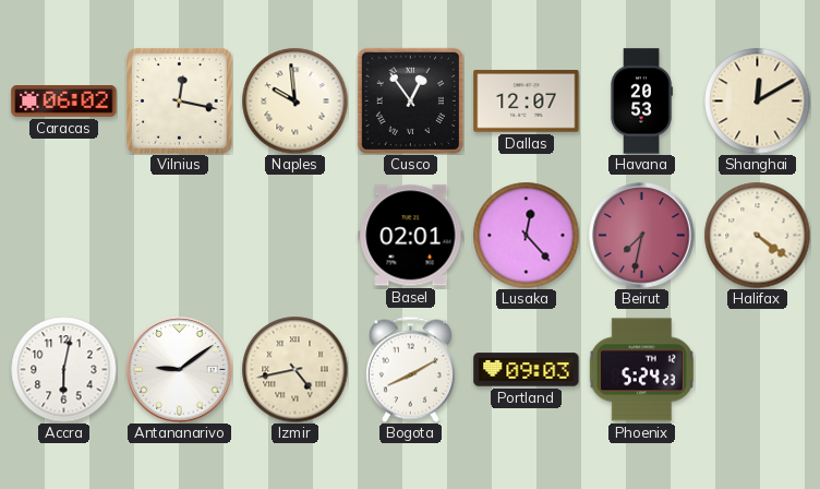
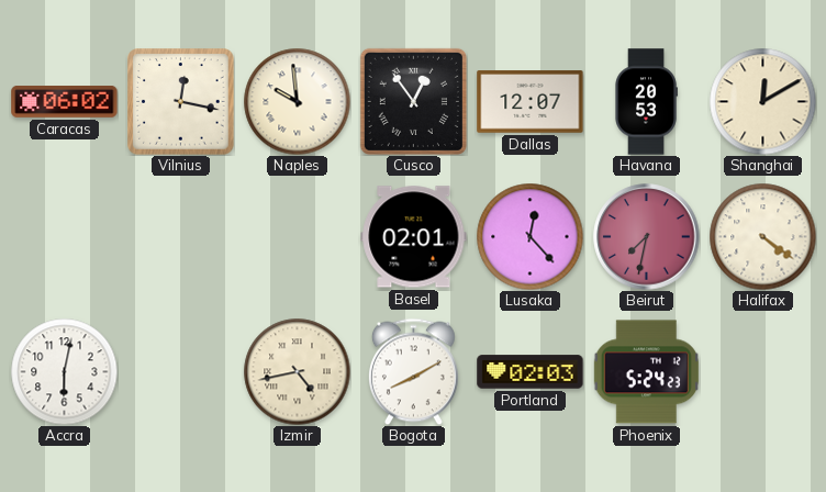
Antananarivo: 9:09 -> none
Portland: 09:03 -> 02:03
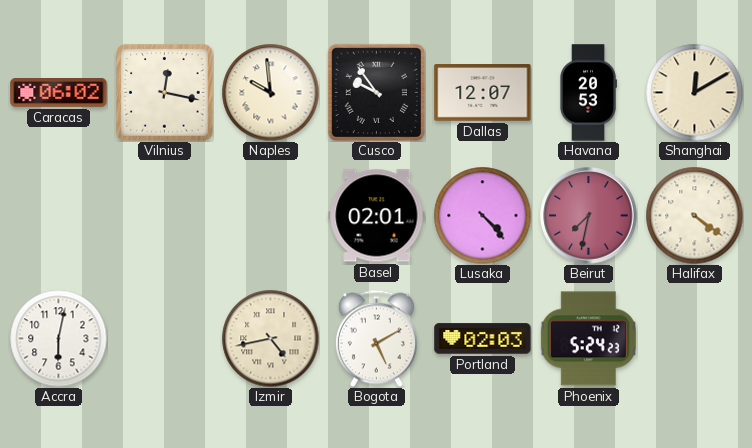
Cusco: 12:54 -> 9:54
Lusaka: 12:23 -> 4:23
Bogota: 8:10 -> 5:10
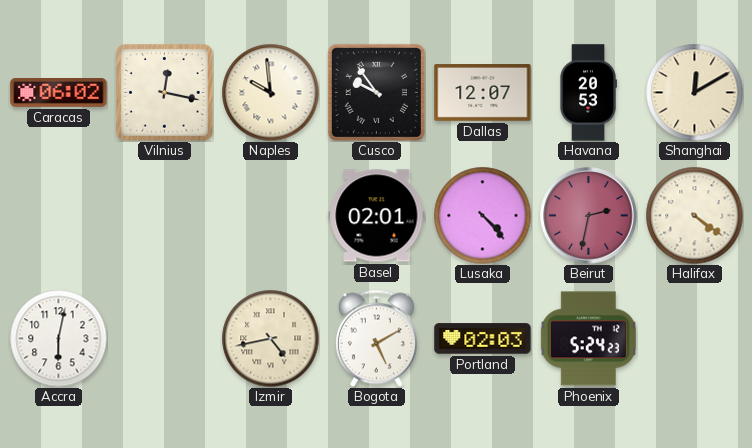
Beirut: 7:32 -> 2:32
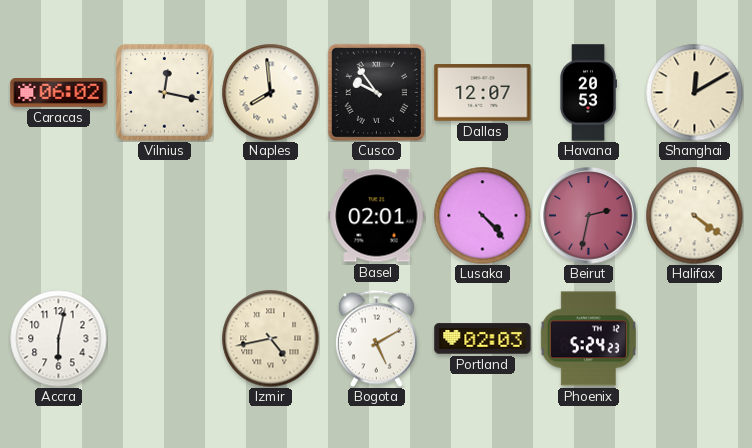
Naples: 9:59 -> 7:59
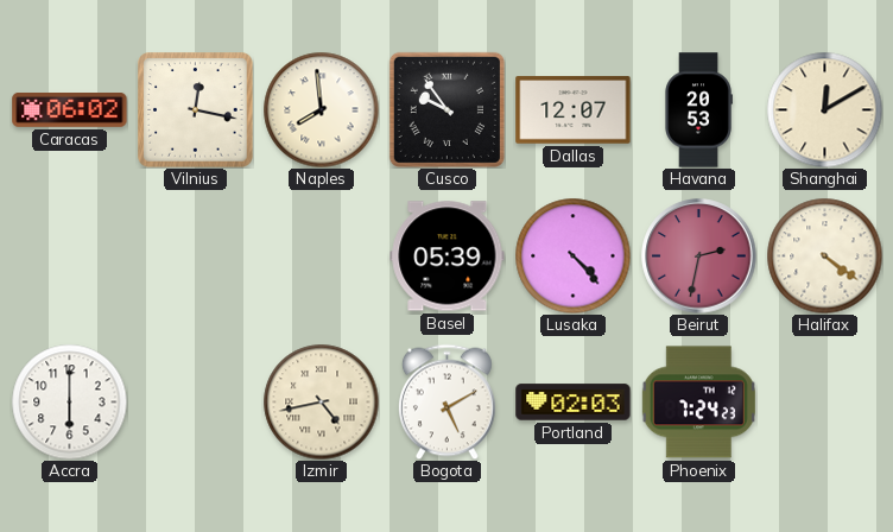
Basel: 02:01 -> 05:39
Accra: 6:02 -> 6:00
Phoenix: 5:24 -> 7:24
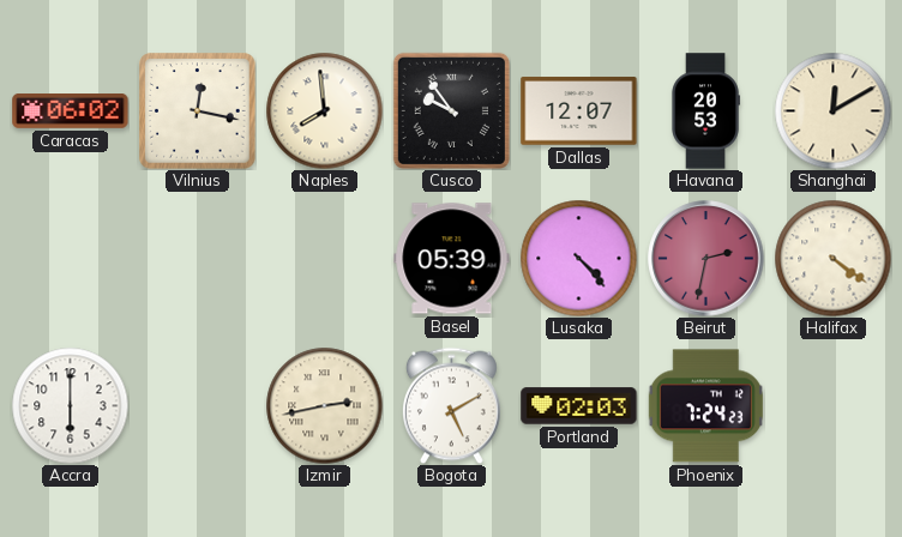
Izmir: 4:43 -> 2:43
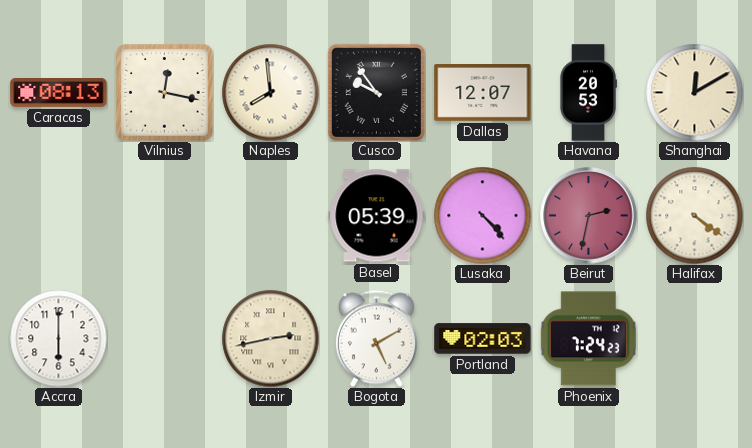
Caracas: 06:02 -> 08:13
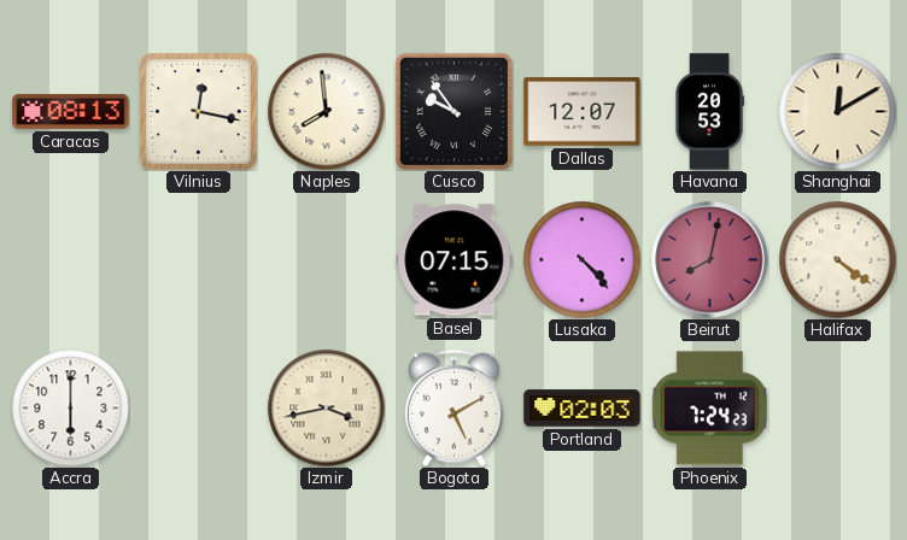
Basel: 05:39 -> 07:15
Beirut: 2:32 -> 8:02
Izmir: 2:43 -> 3:43
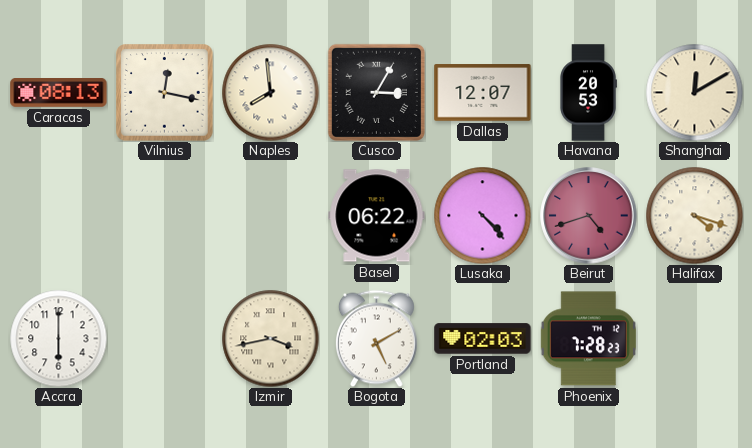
Cusco: 9:54 -> 3:05
Basel: 07:15 -> 06:22
Beirut: 8:02 -> 4:42
Halifax: 4:21 -> 4:18
Phoenix: 7:24 -> 7:28
